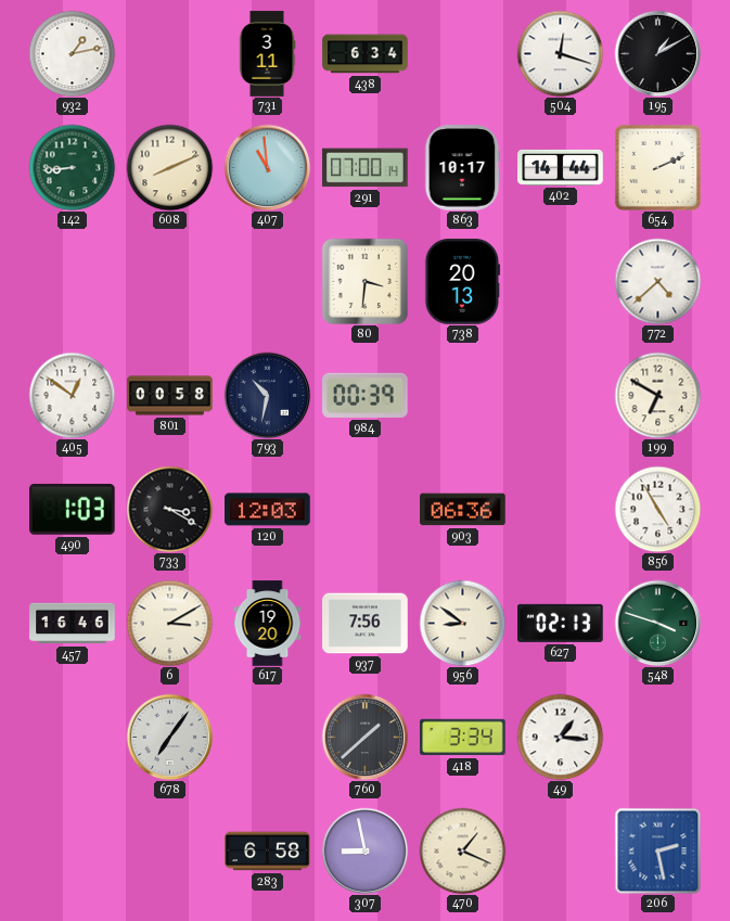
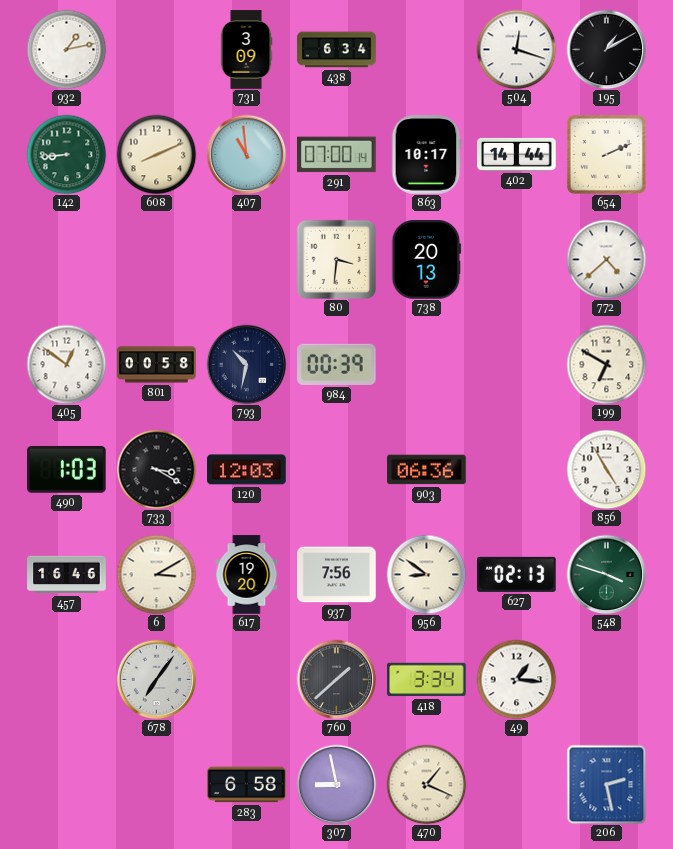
731: 3:11 -> 3:09
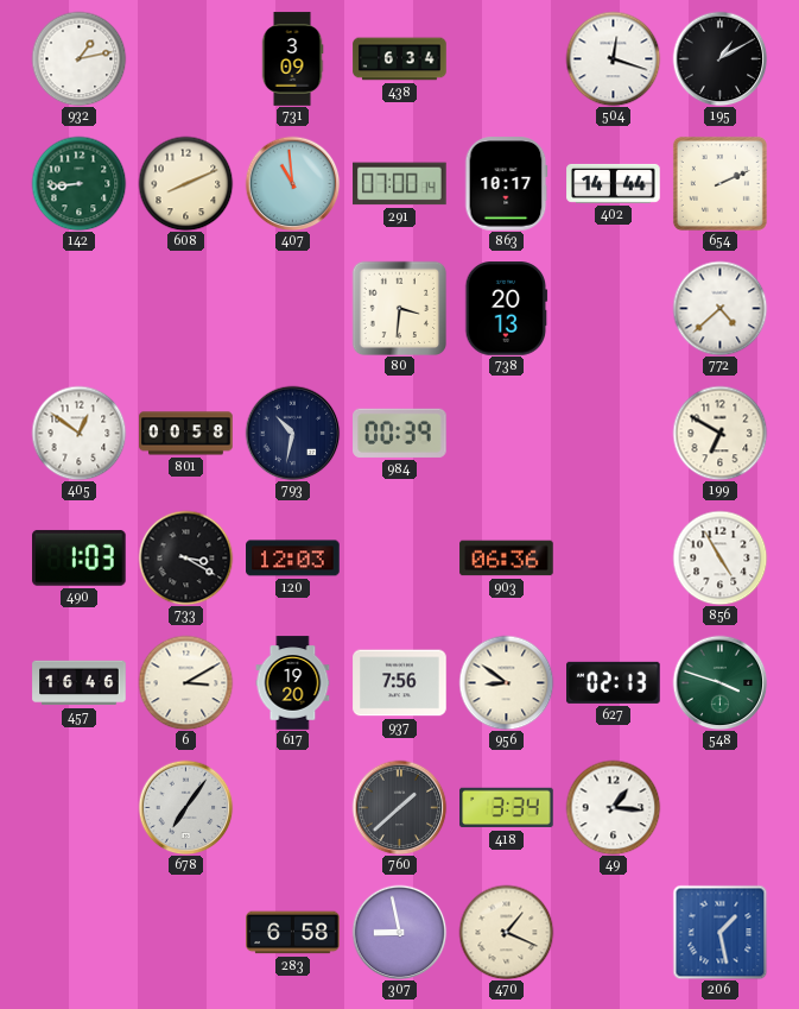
206: 2:28 -> 1:28
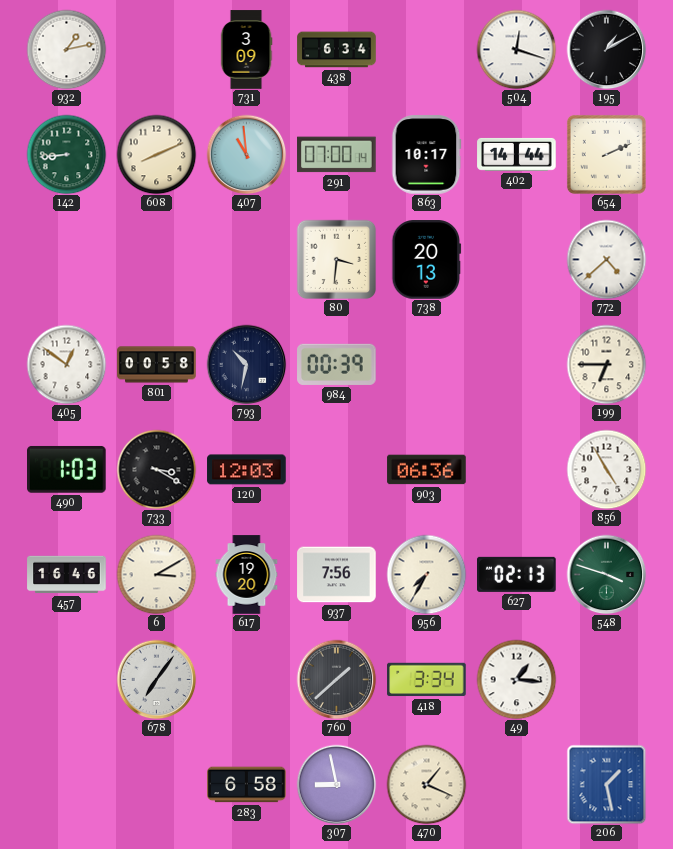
199: 6:50 -> 6:45
956: 8:51 -> 7:35
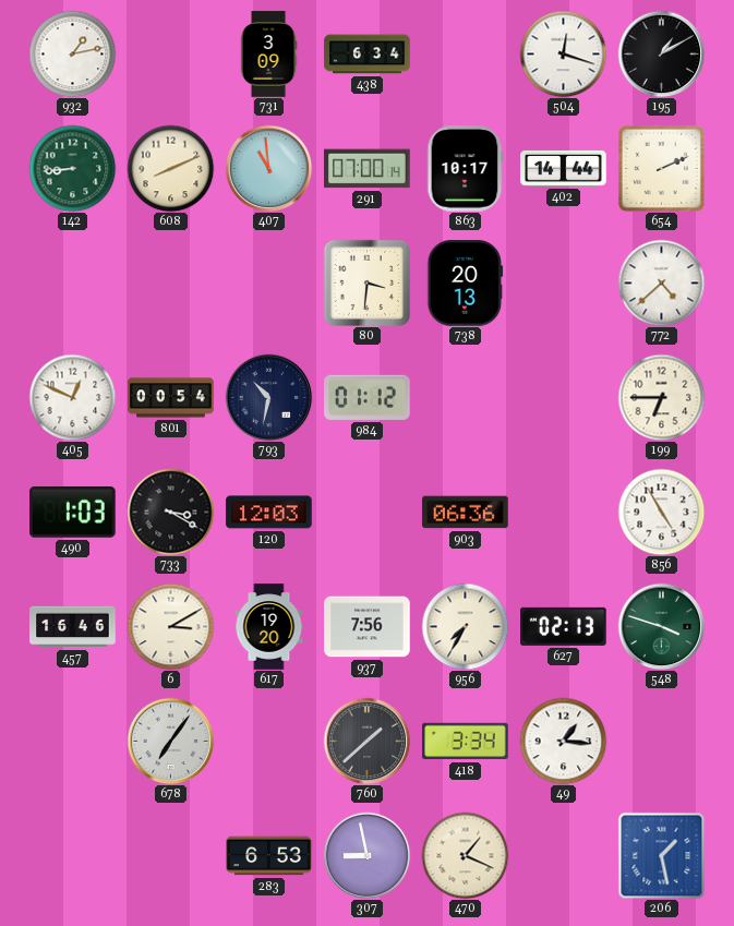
405: 12:51 -> 12:49
801: 00:58 -> 00:54
984: 00:39 -> 01:12
283: 6:58 -> 6:53
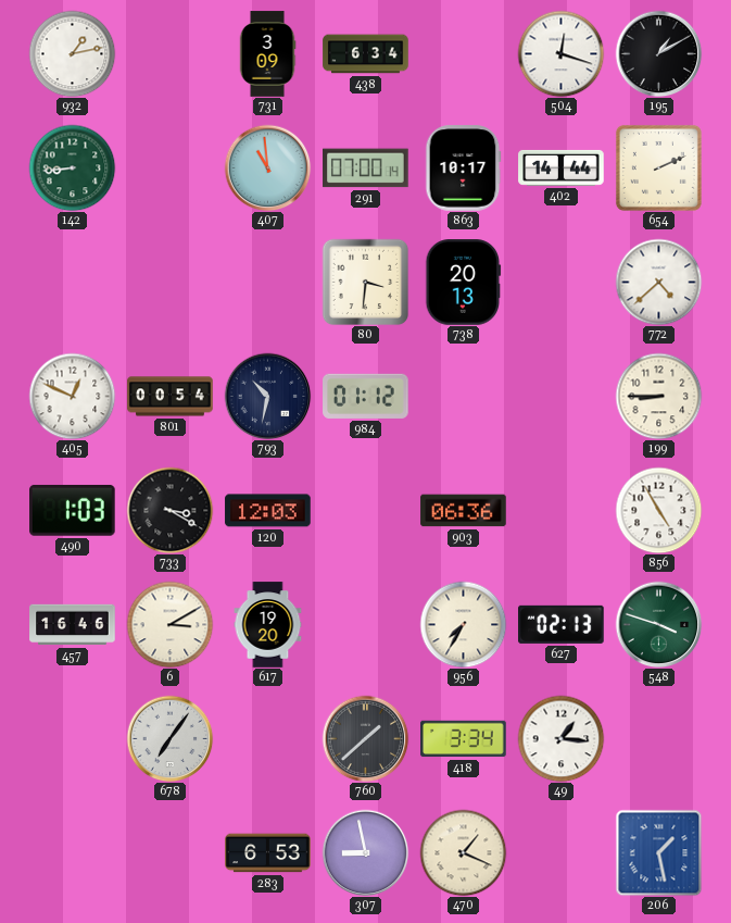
608: 8:11 -> none
199: 6:45 -> 8:45
937: 7:56 -> none
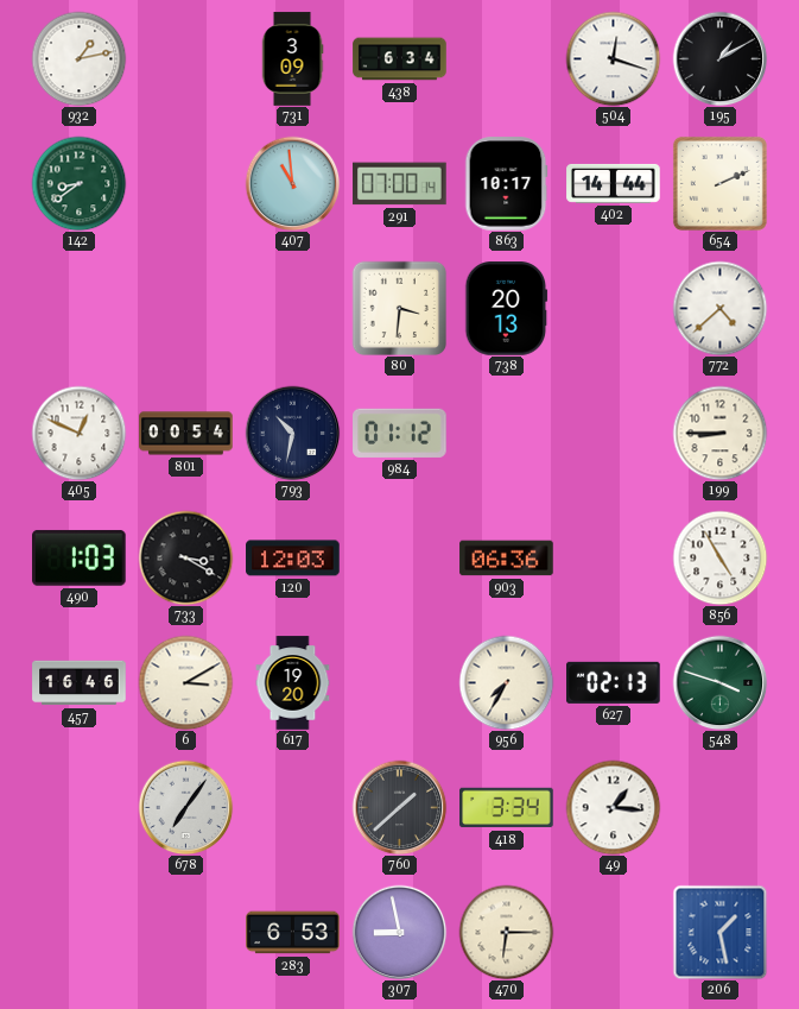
142: 8:44 -> 8:39
470: 1:19 -> 6:15
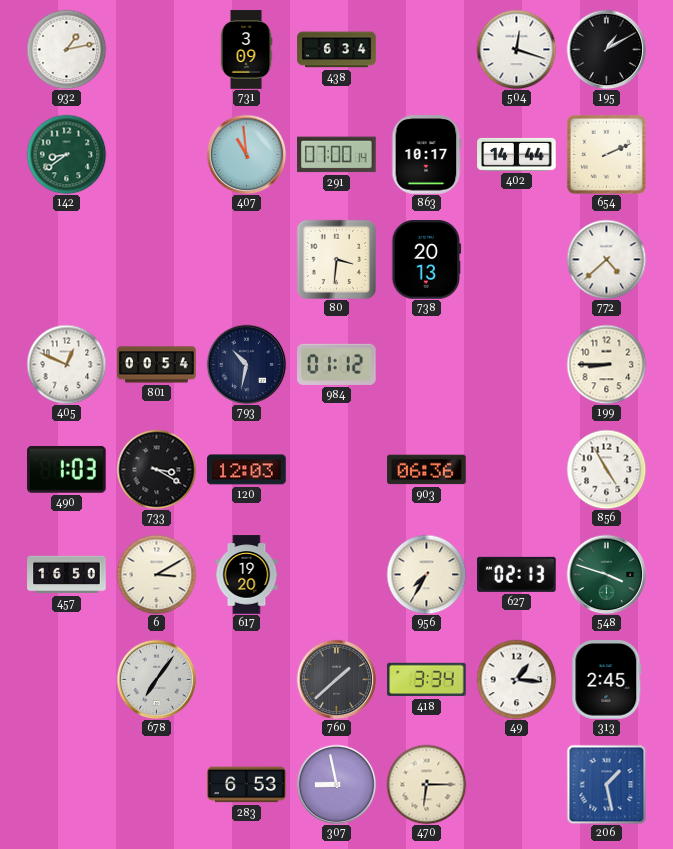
457: 16:46 -> 16:50
313: none -> 2:45
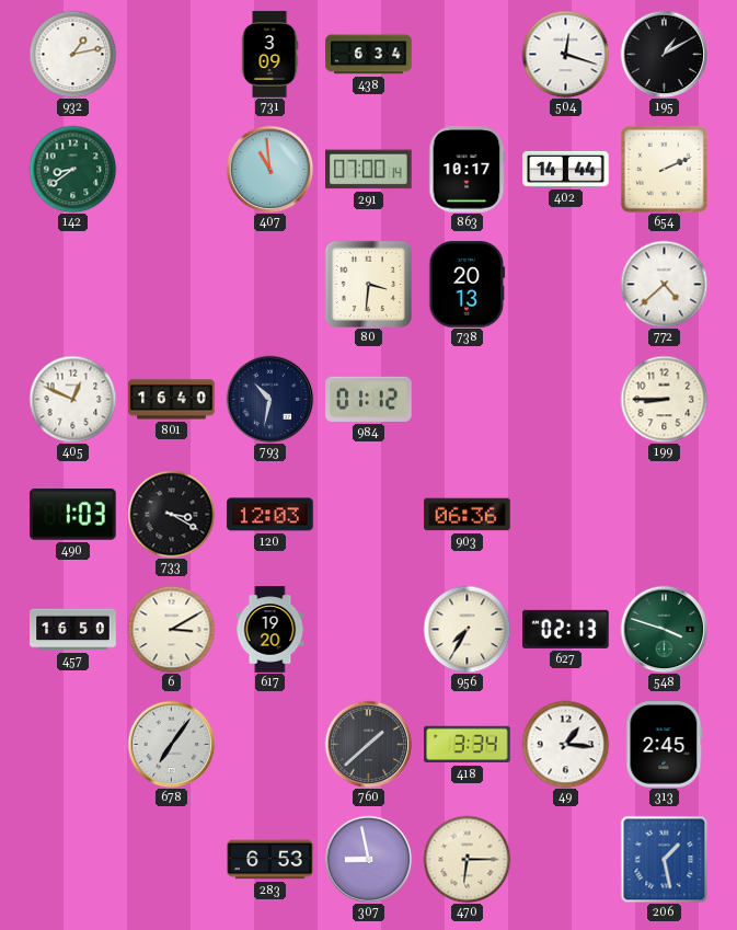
801: 00:54 -> 16:40
856: 4:55 -> none
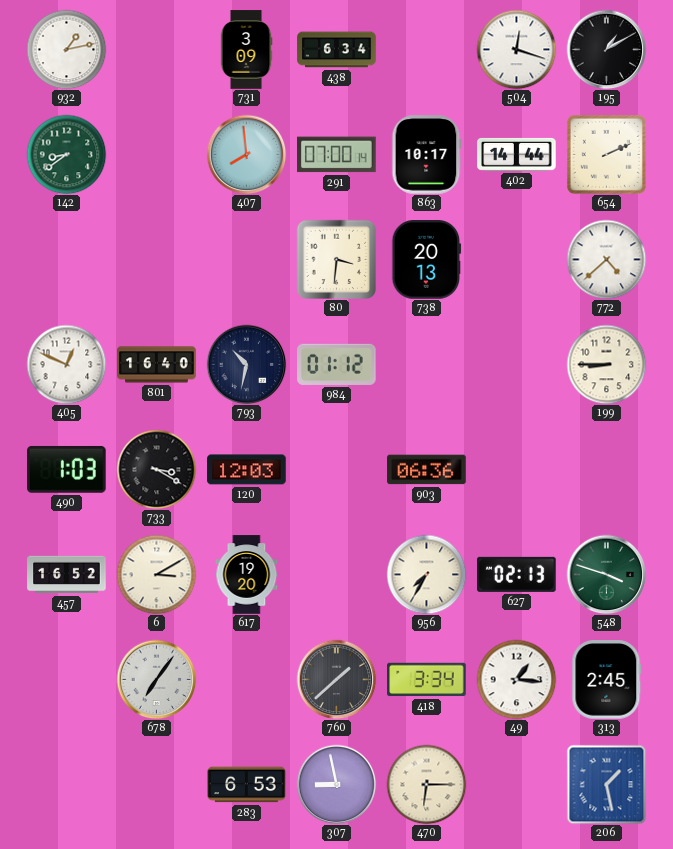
407: 10:59 -> 7:59
457: 16:50 -> 16:52
